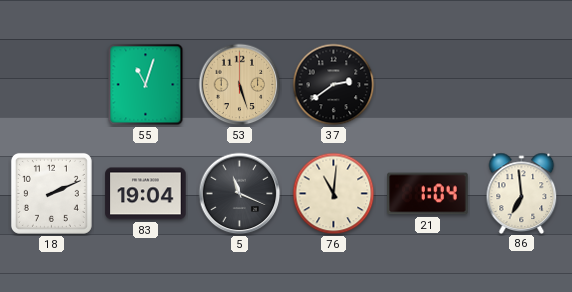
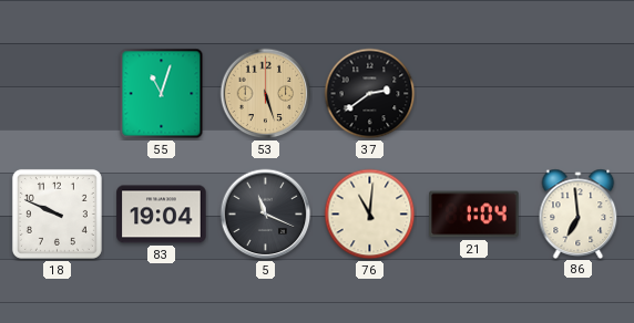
18: 2:11 -> 9:49
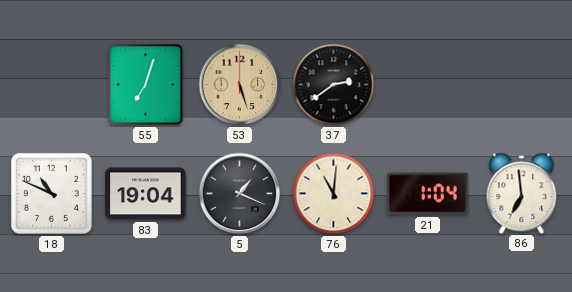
55: 11:03 -> 7:03
18: 9:49 -> 10:49
5: 11:19 -> 1:19
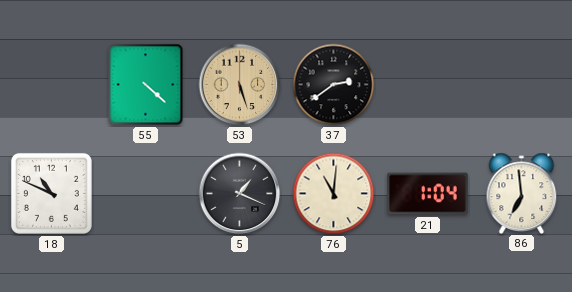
55: 7:03 -> 4:22
83: 19:04 -> none
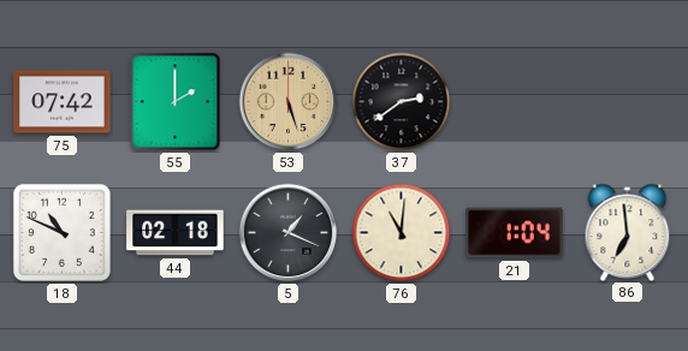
75: none -> 07:42
55: 4:22 -> 2:00
44: none -> 02:18
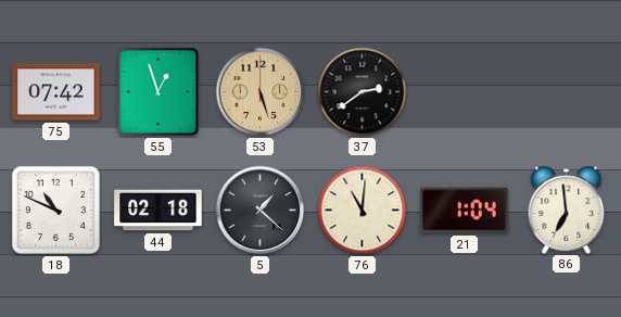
55: 2:00 -> 12:57
5: 1:19 -> 1:22
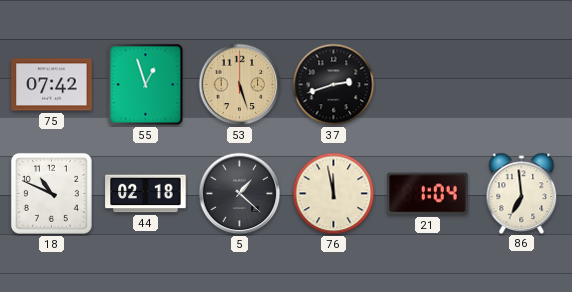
37: 2:39 -> 2:42
76: 11:01 -> 11:58
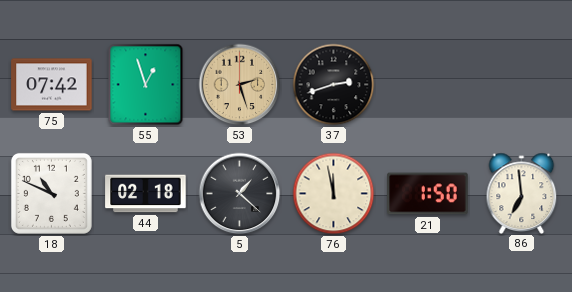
53: 5:27 -> 2:27
21: 1:04 -> 1:50
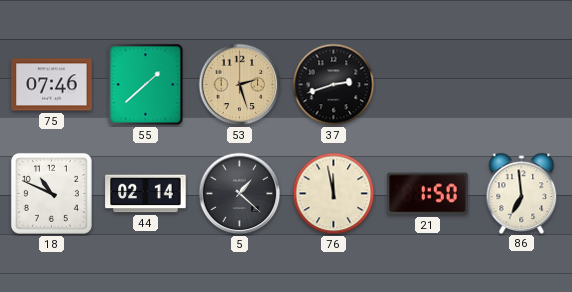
75: 07:42 -> 07:46
55: 12:57 -> 1:38
44: 02:18 -> 02:14
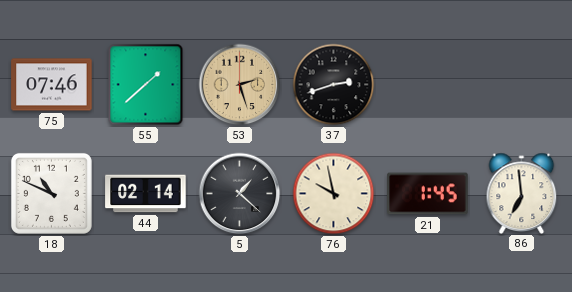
76: 11:58 -> 9:58
21: 1:50 -> 1:45
